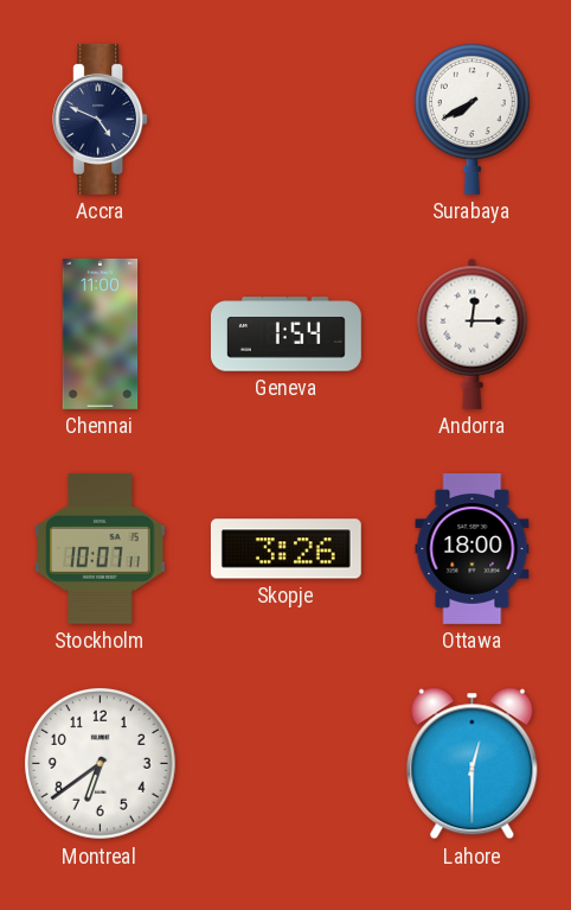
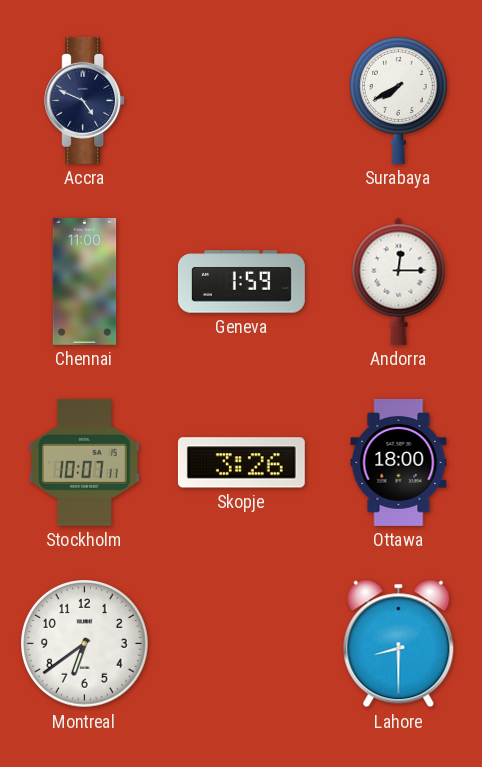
Geneva: 1:54 -> 1:59
Lahore: 12:30 -> 8:30
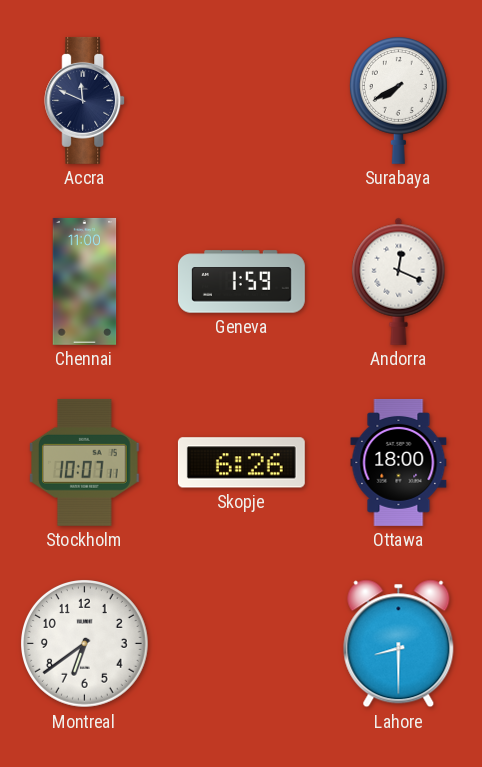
Accra: 4:49 -> 11:49
Andorra: 12:15 -> 12:19
Skopje: 3:26 -> 6:26
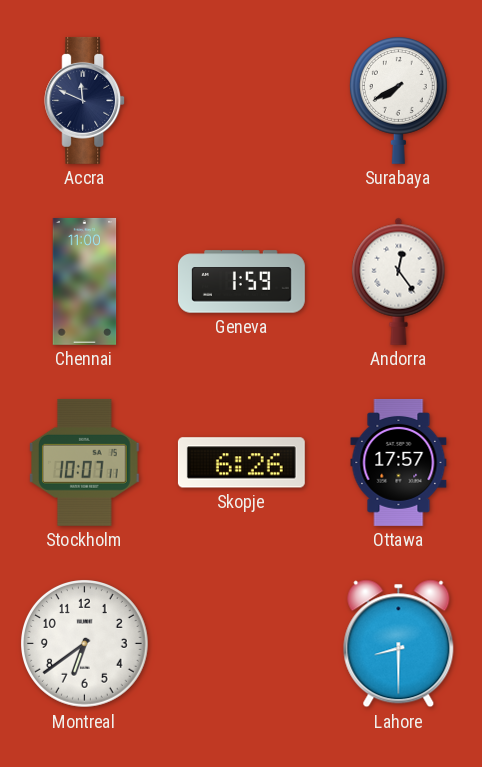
Andorra: 12:19 -> 12:24
Ottawa: 18:00 -> 17:57
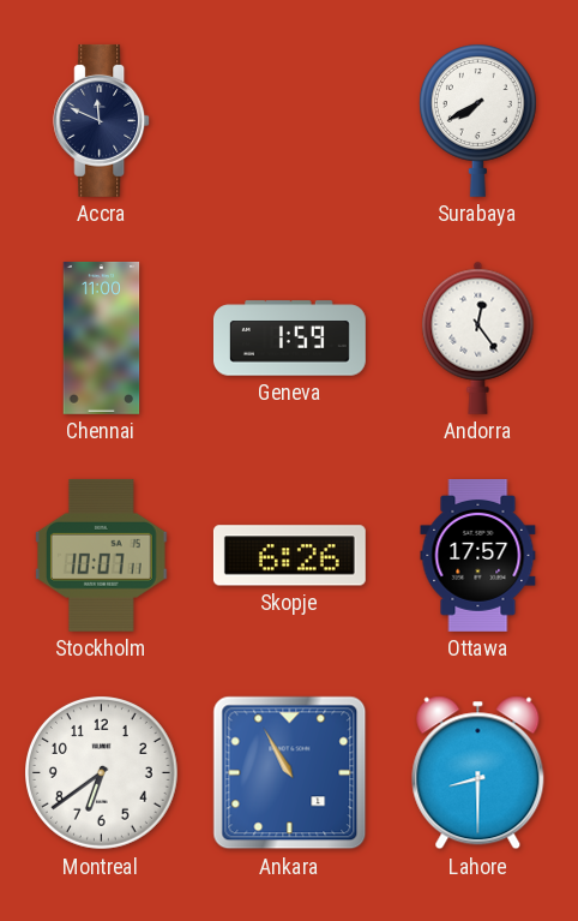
Ankara: none -> 10:55
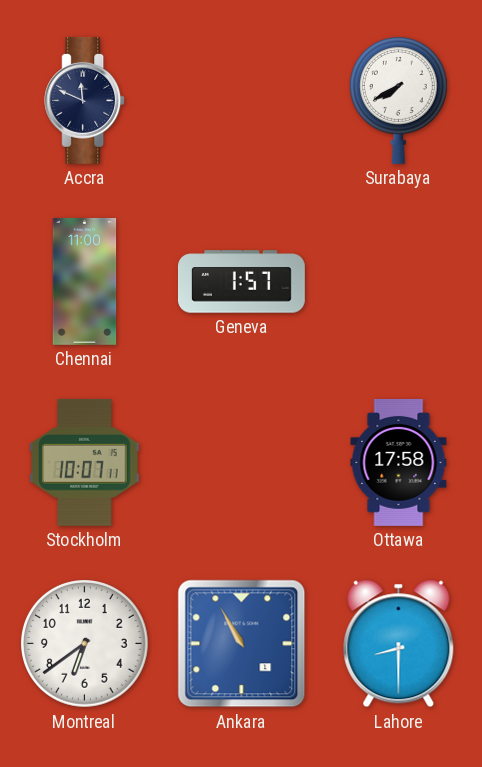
Geneva: 1:59 -> 1:57
Andorra: 12:24 -> none
Skopje: 6:26 -> none
Ottawa: 17:57 -> 17:58
